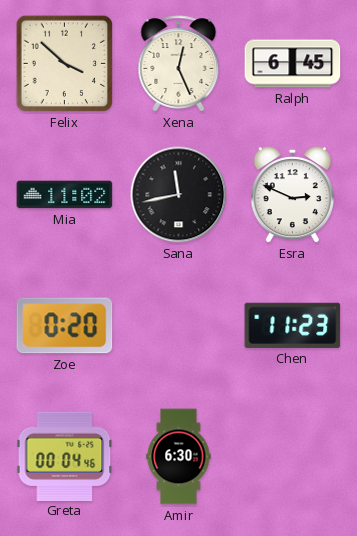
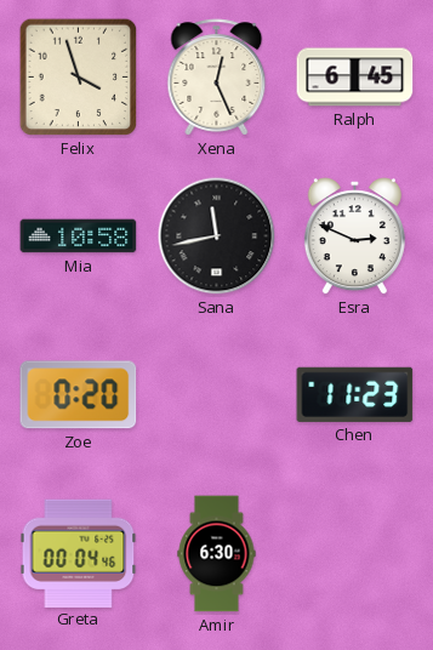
Felix: 3:52 -> 3:57
Mia: 11:02 -> 10:58
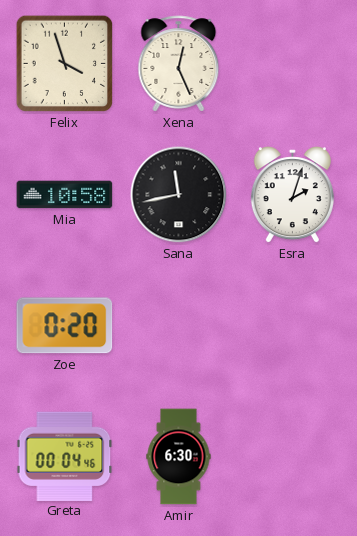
Ralph: 6:45 -> none
Esra: 2:49 -> 2:03
Chen: 11:23 -> none
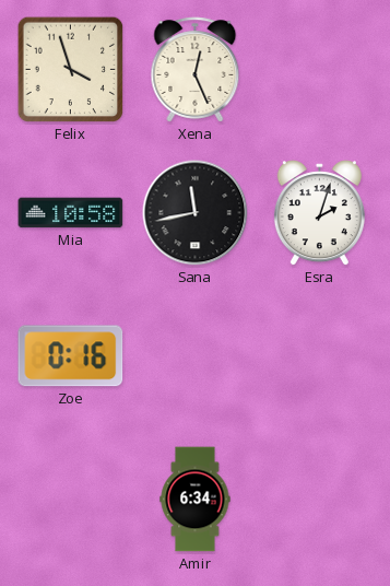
Zoe: 0:20 -> 0:16
Greta: 00:04 -> none
Amir: 6:30 -> 6:34
